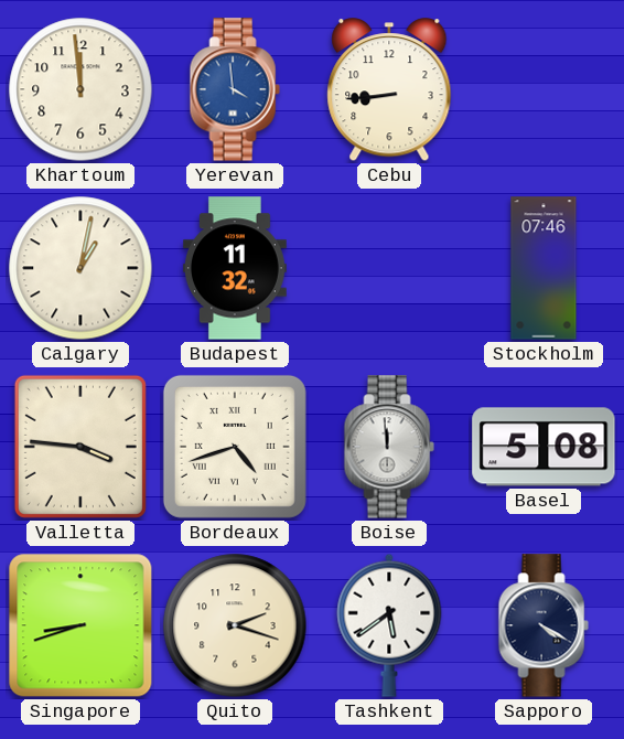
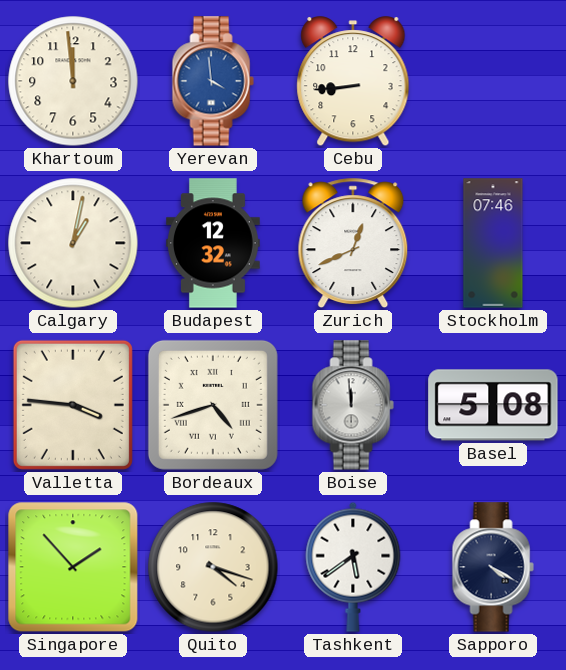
Budapest: 11:32 -> 12:32
Zurich: none -> 12:41
Singapore: 8:42 -> 1:53
Quito: 2:18 -> 4:18
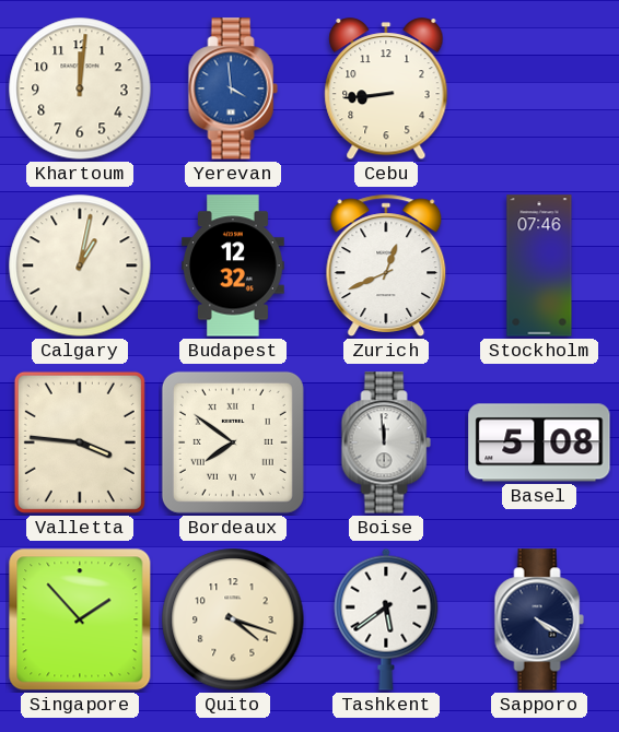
Khartoum: 11:59 -> 12:01
Bordeaux: 4:42 -> 7:51
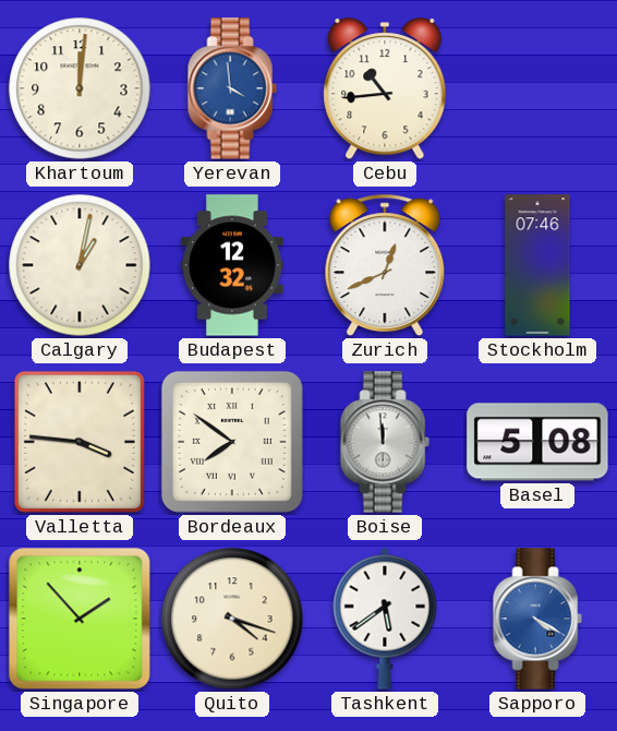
Cebu: 8:44 -> 10:44
Sapporo dial: navy -> blue
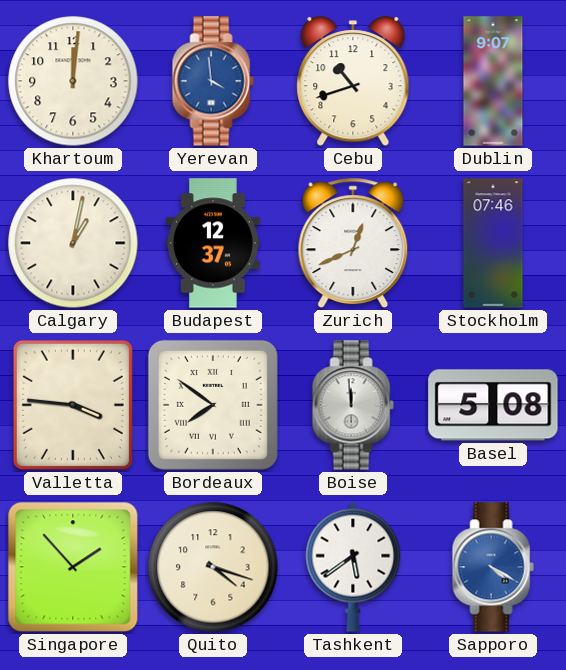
Cebu: 10:44 -> 10:42
Dublin: none -> 9:07
Budapest: 12:32 -> 12:37
